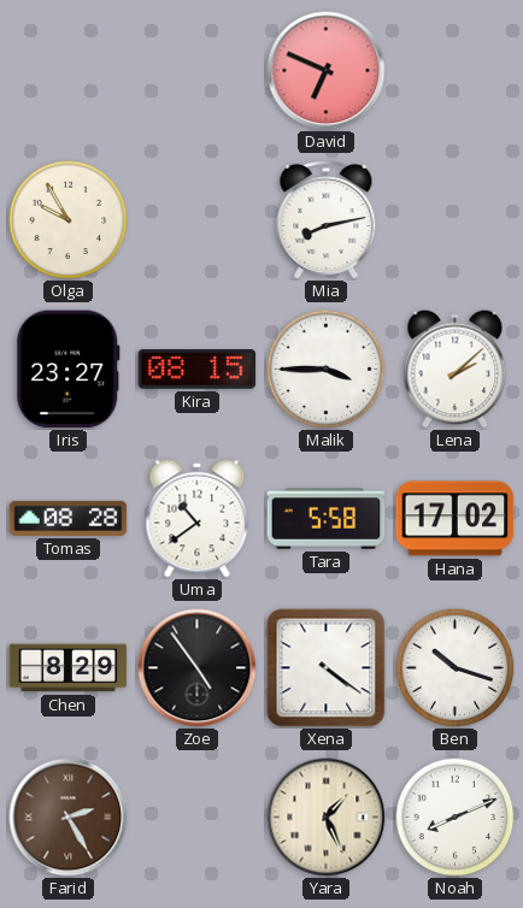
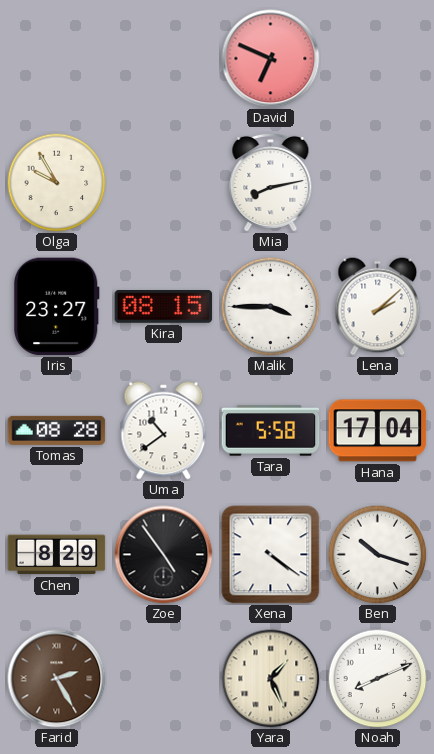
Hana: 17:02 -> 17:04
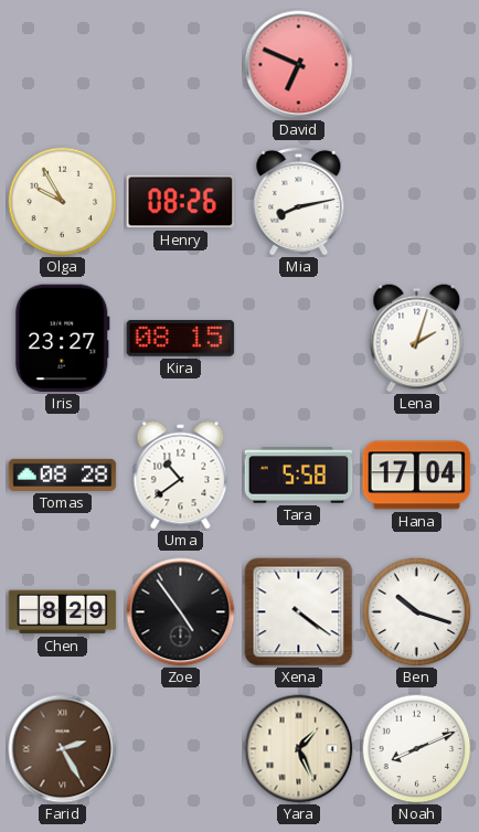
Henry: none -> 08:26
Malik: 3:45 -> none
Lena: 2:08 -> 2:03
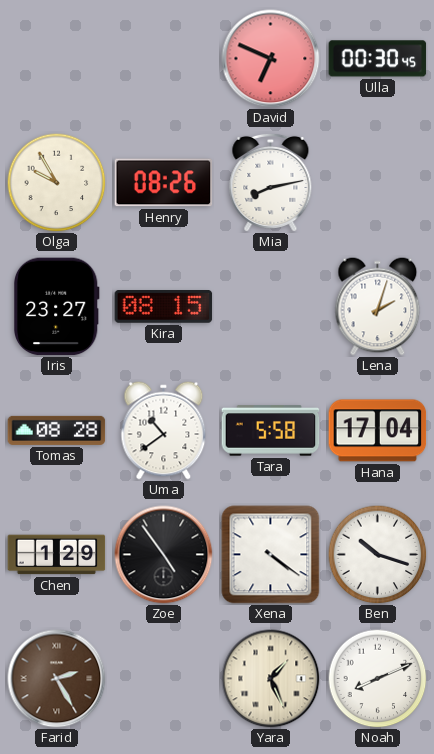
Ulla: none -> 00:30
Chen: 8:29 -> 1:29
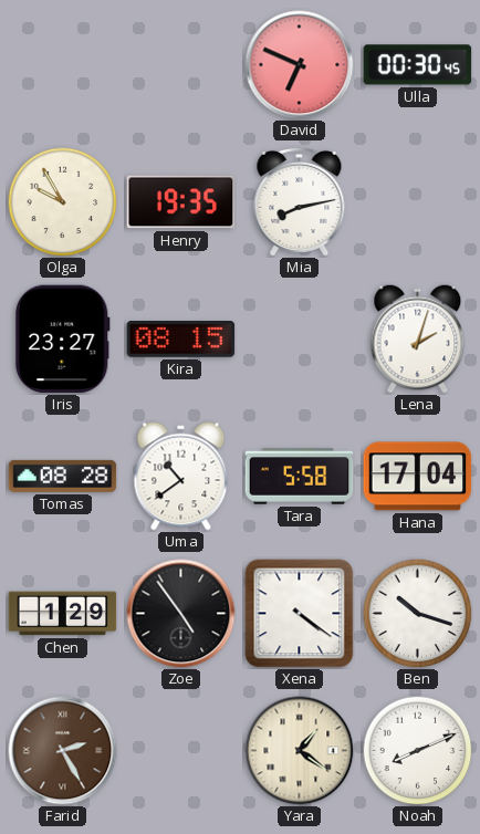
Henry: 08:26 -> 19:35
Yara: 1:26 -> 1:21
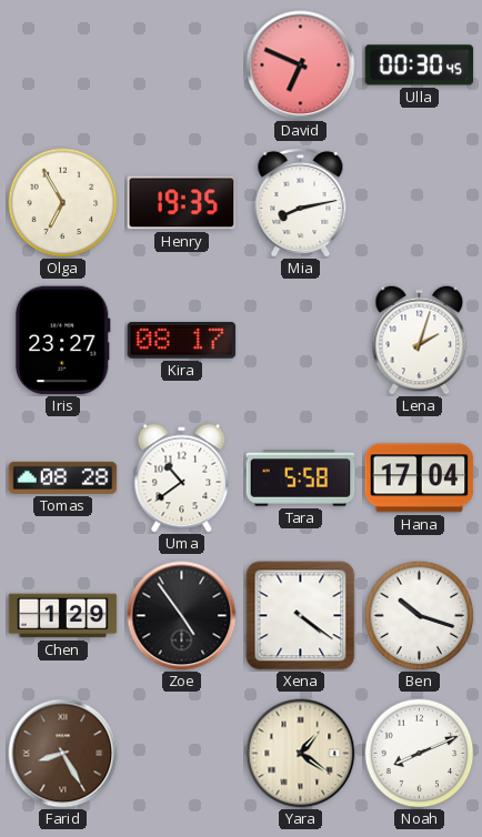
Olga: 9:55 -> 6:55
Kira: 08:15 -> 08:17
Farid: 2:25 -> 8:25
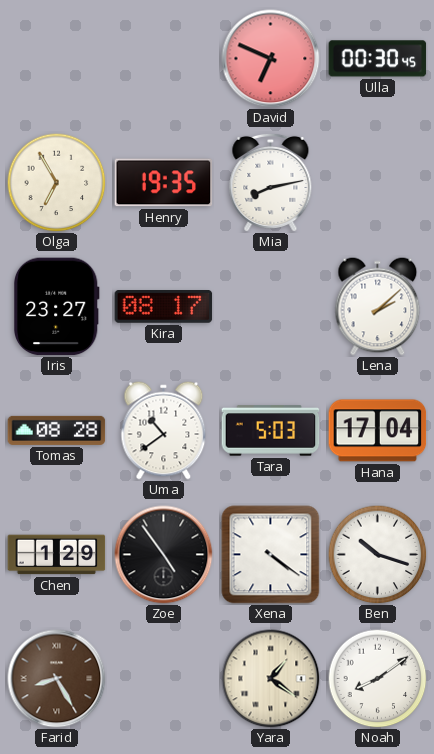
Lena: 2:03 -> 2:08
Tara: 5:58 -> 5:03
Noah: 8:11 -> 8:09
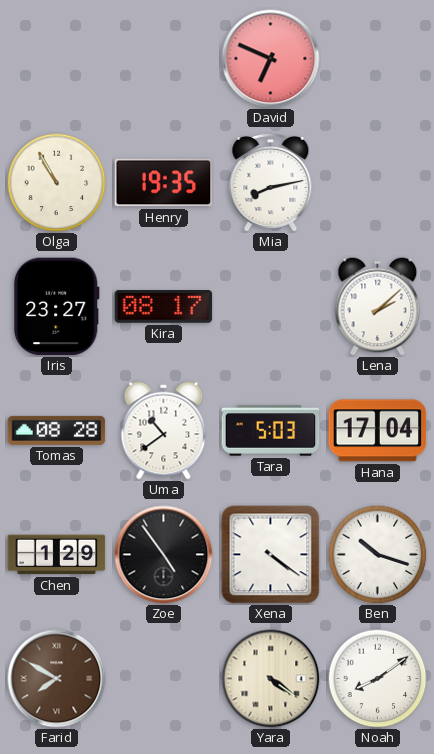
Ulla: 00:30 -> none
Olga: 6:55 -> 10:55
Farid: 8:25 -> 7:50
Yara: 1:21 -> 4:21
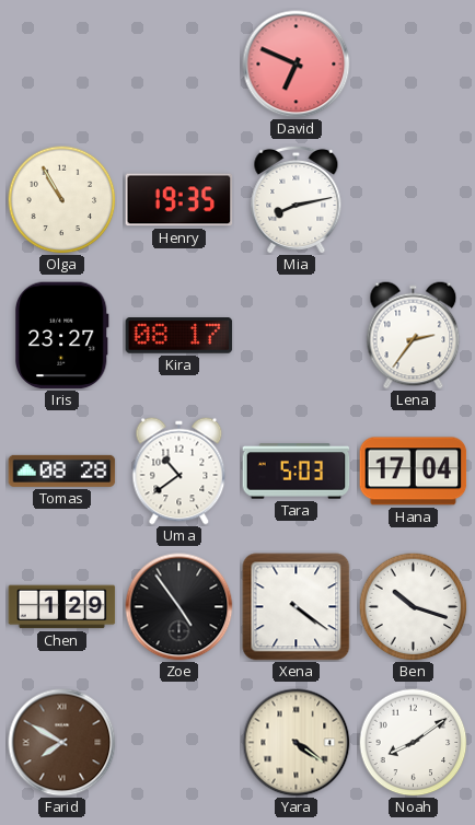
Lena: 2:08 -> 2:36
